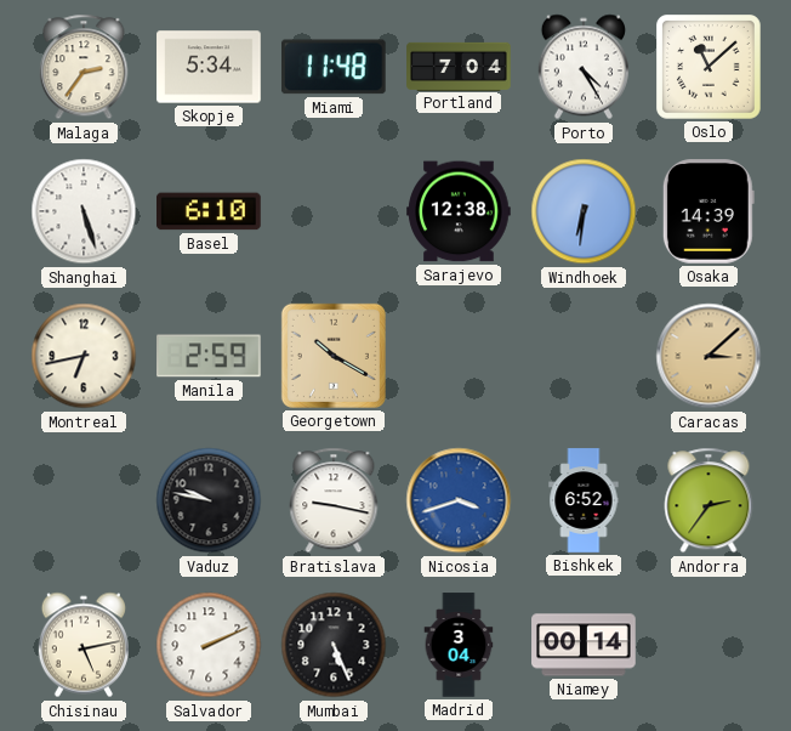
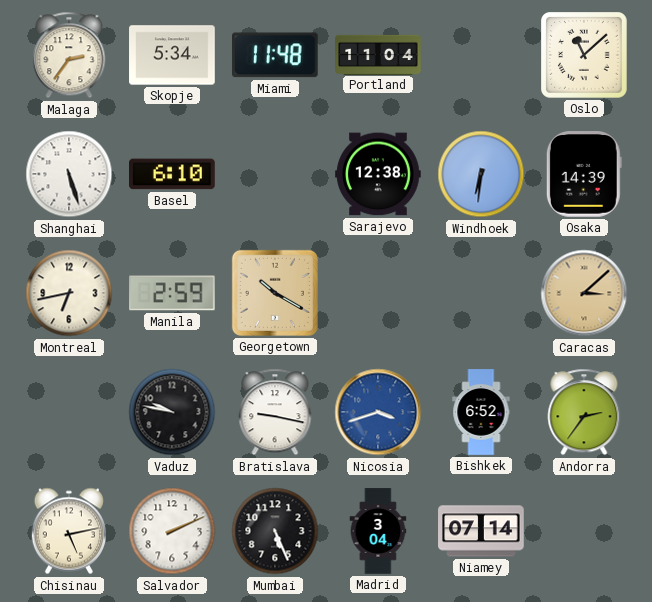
Portland: 7:04 -> 11:04
Porto: 4:25 -> none
Niamey: 00:14 -> 07:14
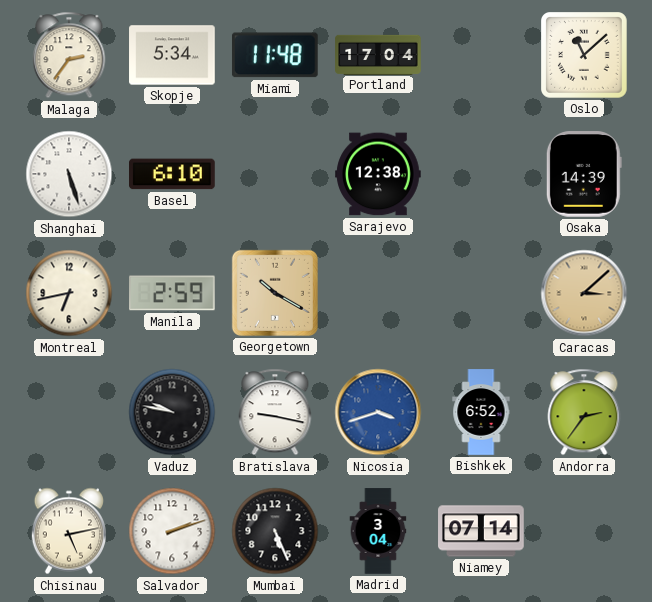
Portland: 11:04 -> 17:04
Windhoek: 6:31 -> none
Salvador: 2:11 -> 2:12
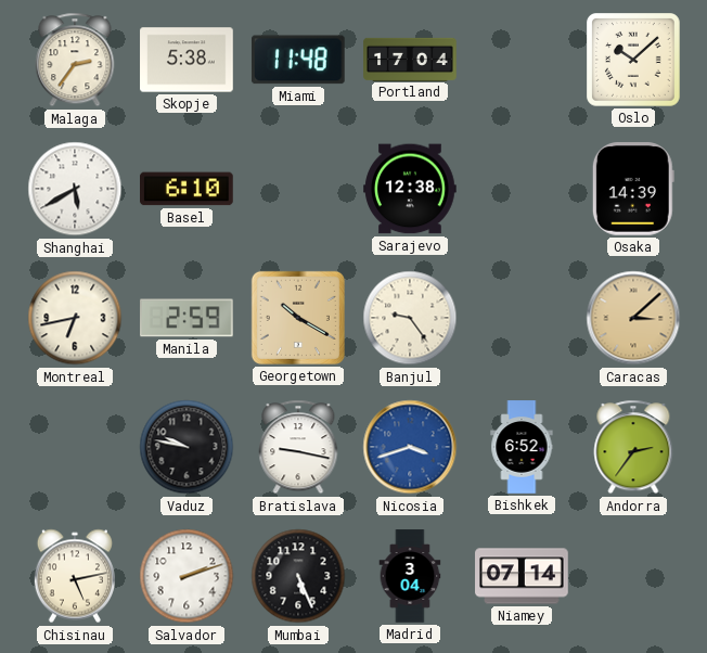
Skopje: 5:34 -> 5:38
Oslo: 11:08 -> 10:08
Shanghai: 5:27 -> 5:40
Banjul: none -> 9:24
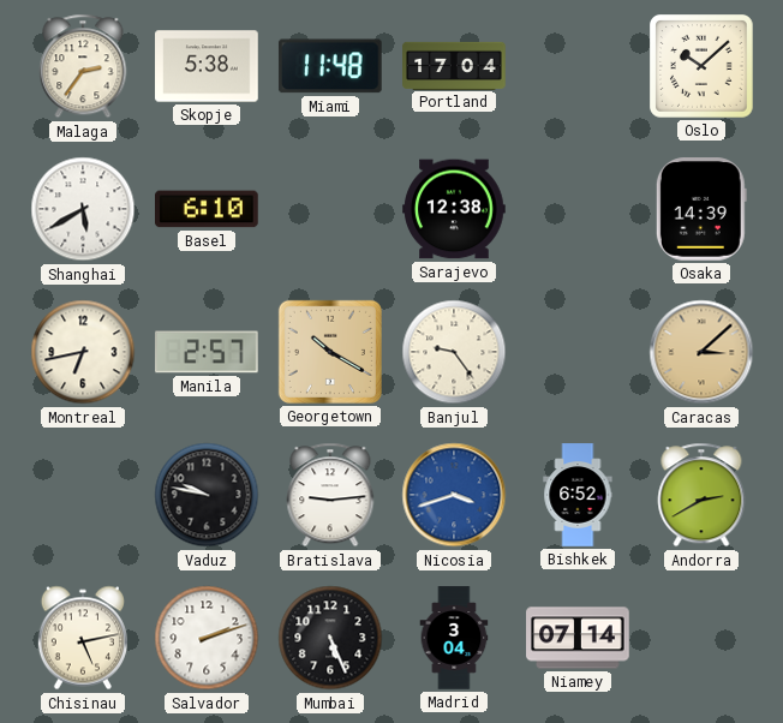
Manila: 2:59 -> 2:57
Bratislava: 9:17 -> 9:14
Andorra: 2:36 -> 2:40
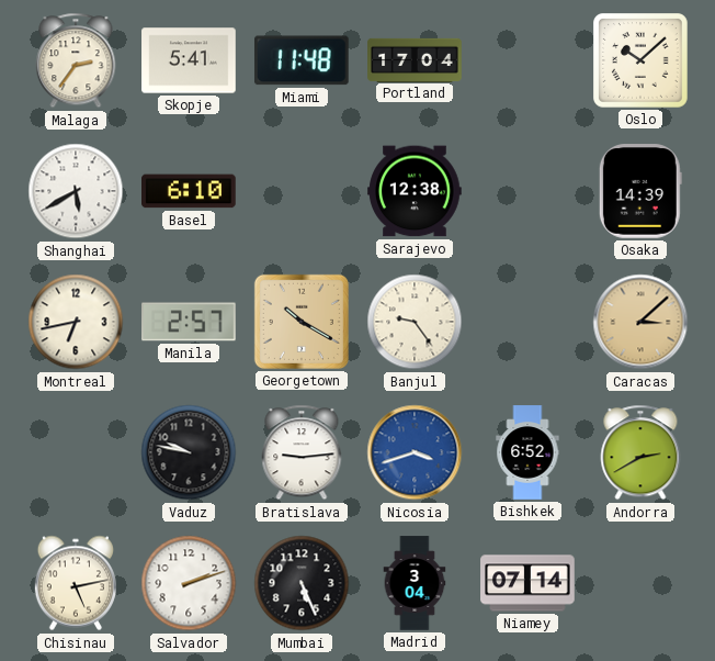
Skopje: 5:38 -> 5:41
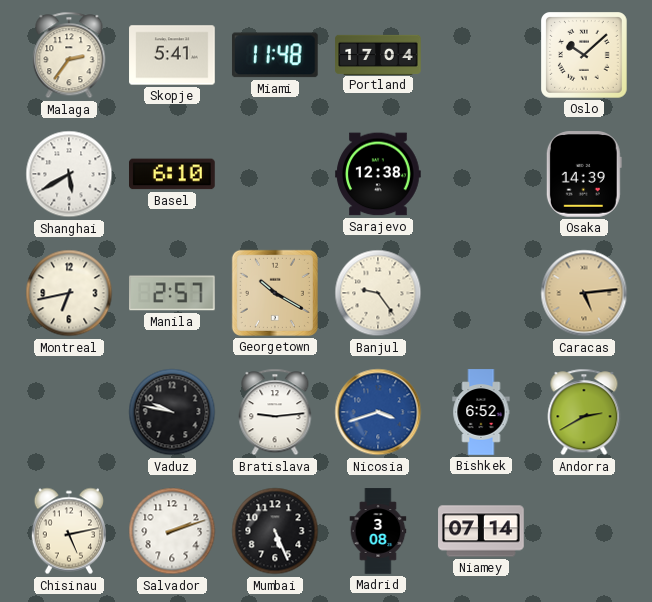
Caracas: 3:08 -> 5:14
Madrid: 3:04 -> 3:08
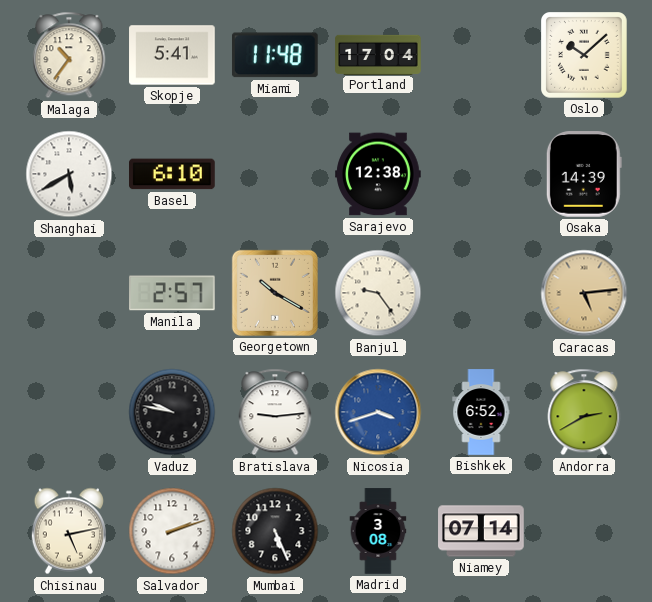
Malaga: 2:36 -> 10:36
Montreal: 6:43 -> none
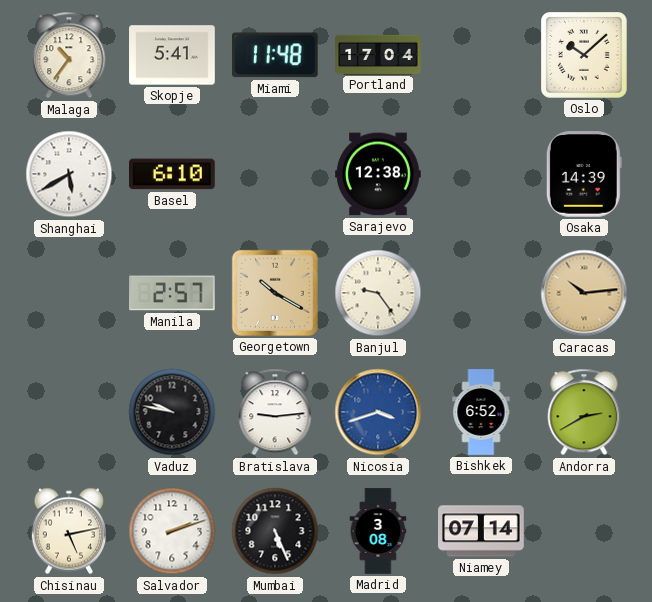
Caracas: 5:14 -> 10:14
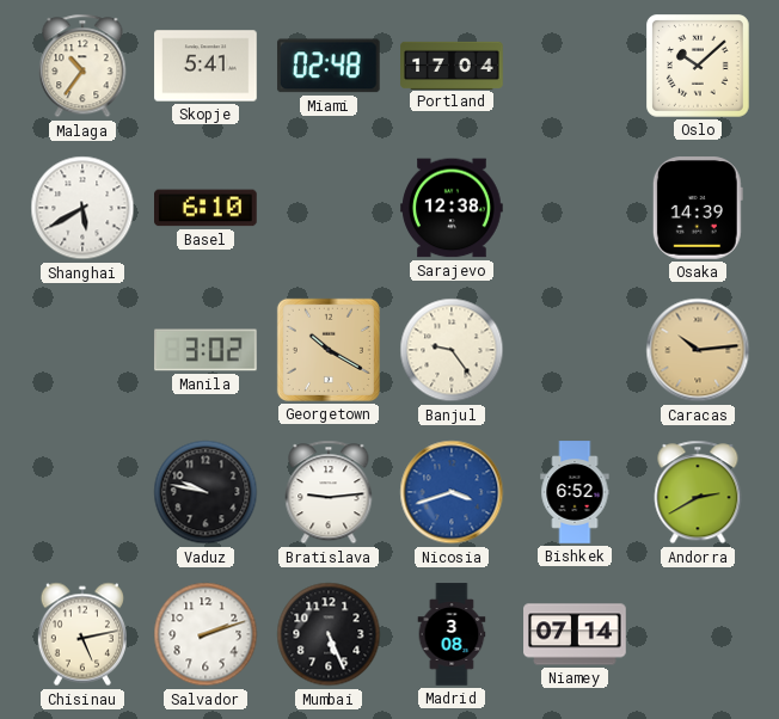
Miami: 11:48 -> 02:48
Manila: 2:57 -> 3:02
